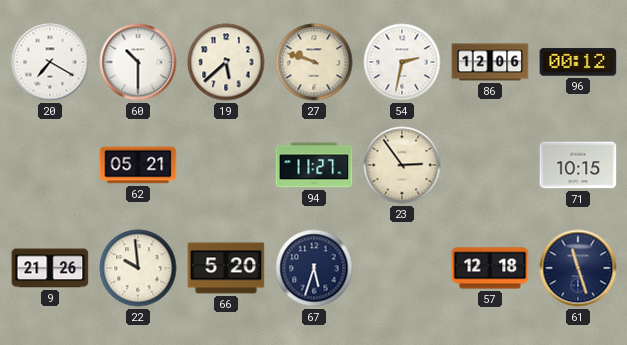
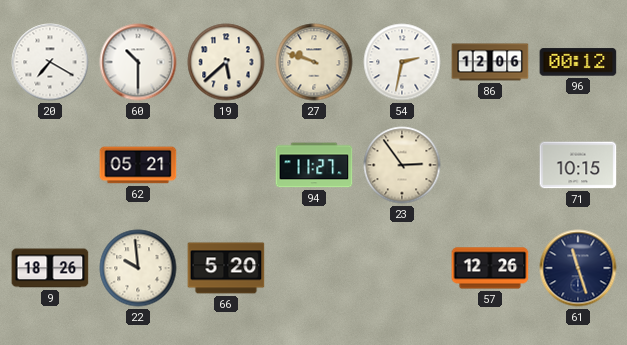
9: 21:26 -> 18:26
67: 5:33 -> none
57: 12:18 -> 12:26
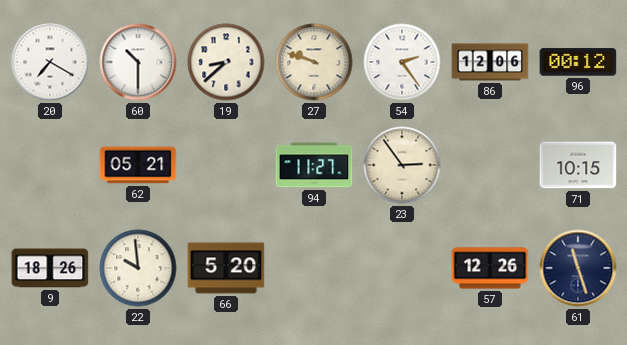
19: 5:38 -> 8:38
54: 2:32 -> 2:24
